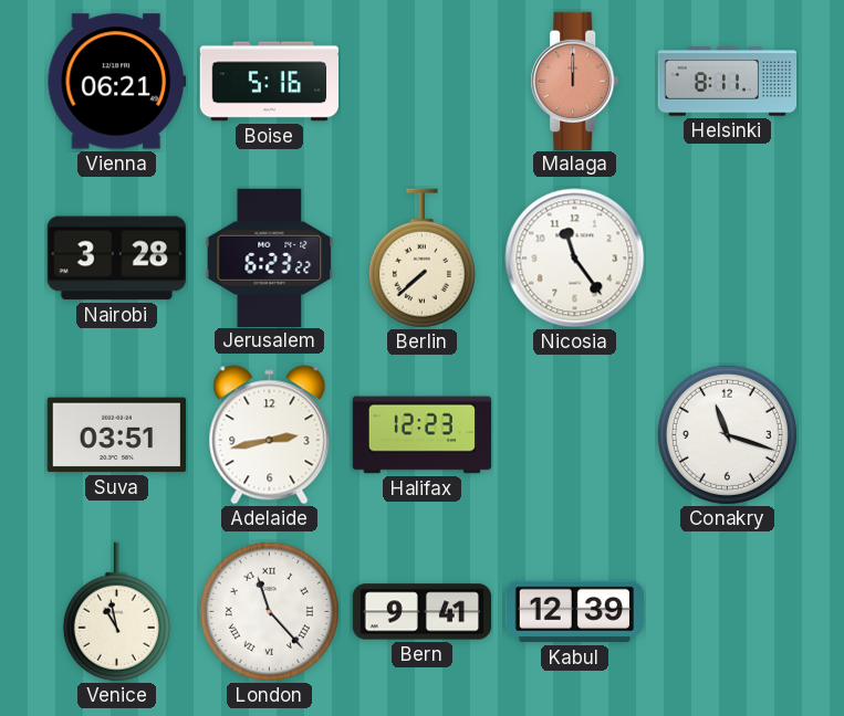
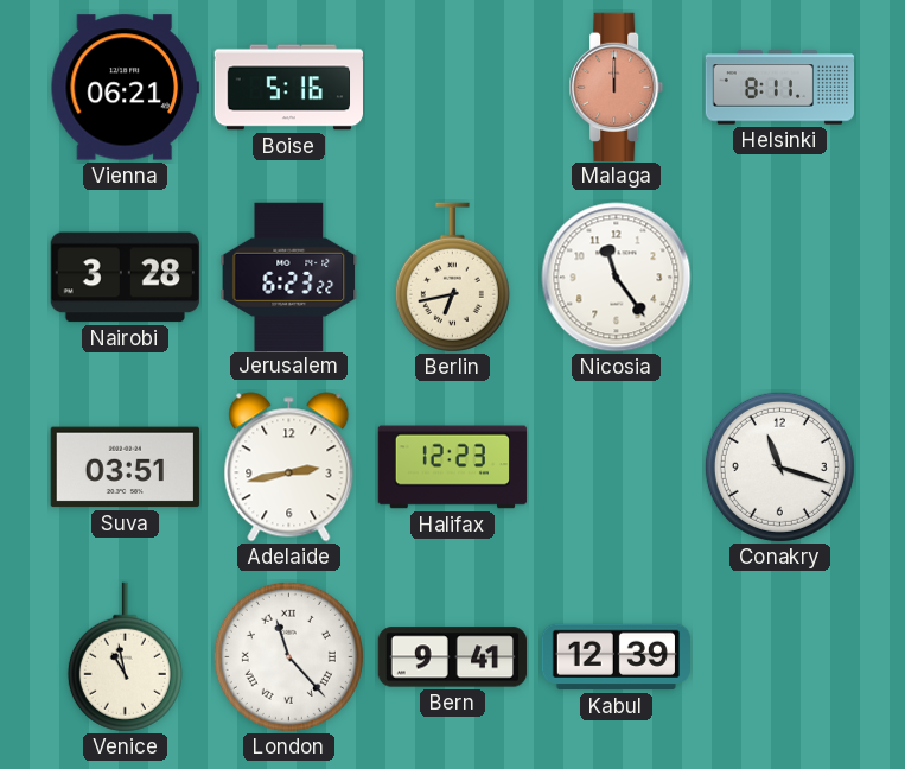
Berlin: 7:38 -> 6:43
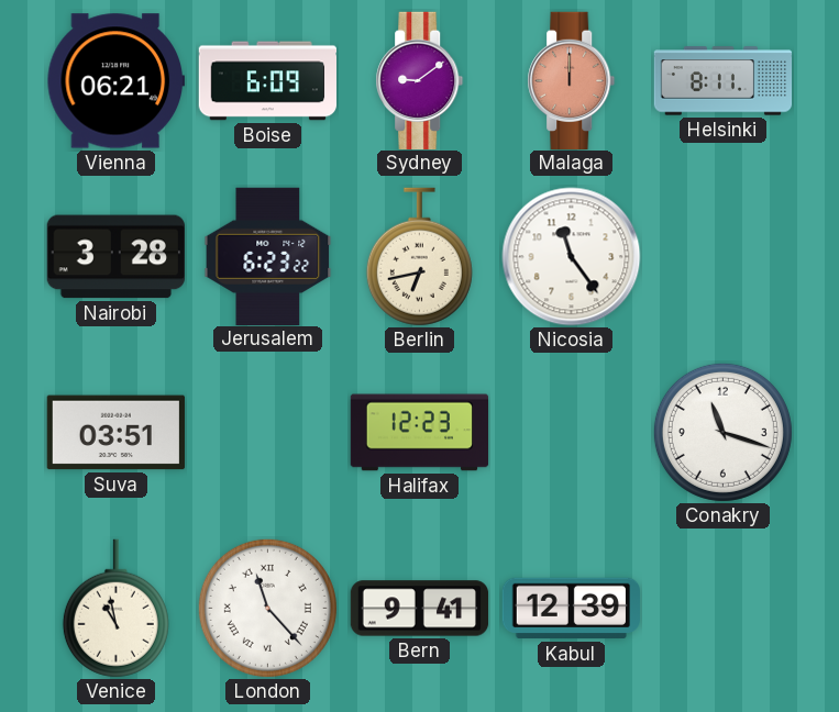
Boise: 5:16 -> 6:09
Sydney: none -> 9:09
Adelaide: 2:43 -> none
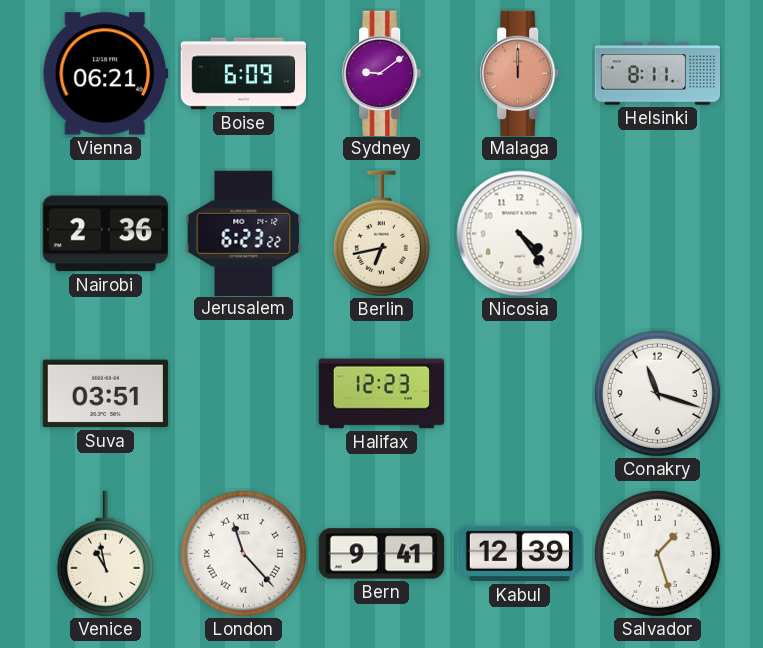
Nairobi: 3:28 -> 2:36
Nicosia: 11:24 -> 4:24
Salvador: none -> 1:27
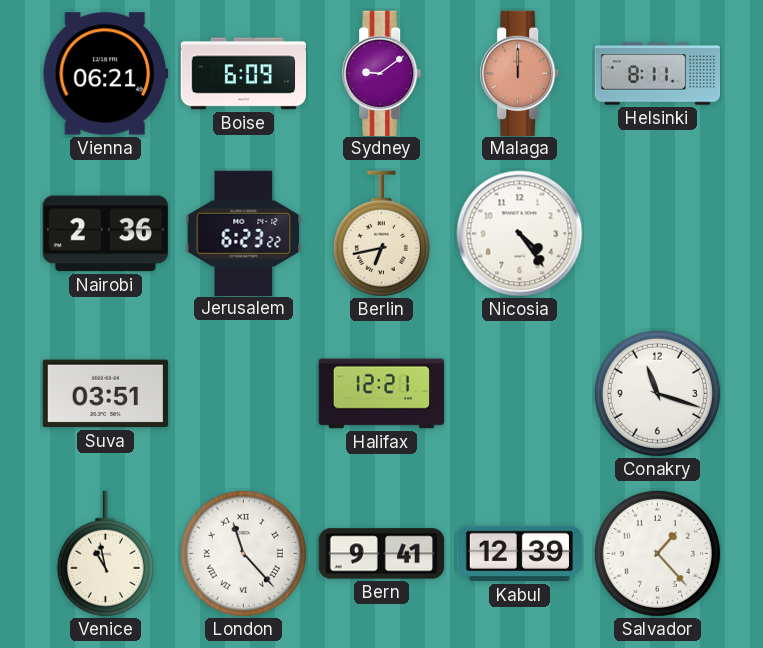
Halifax: 12:23 -> 12:21
Salvador: 1:27 -> 1:23
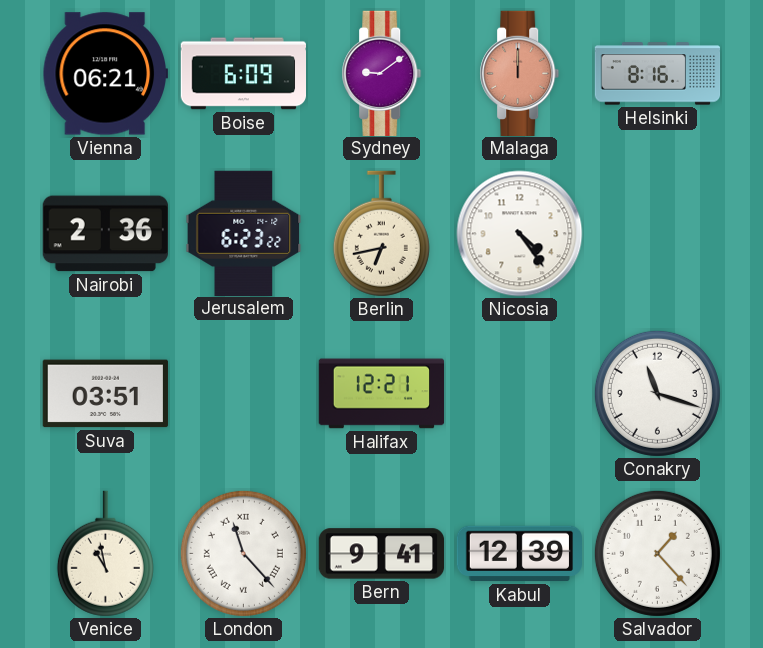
Helsinki: 8:11 -> 8:16
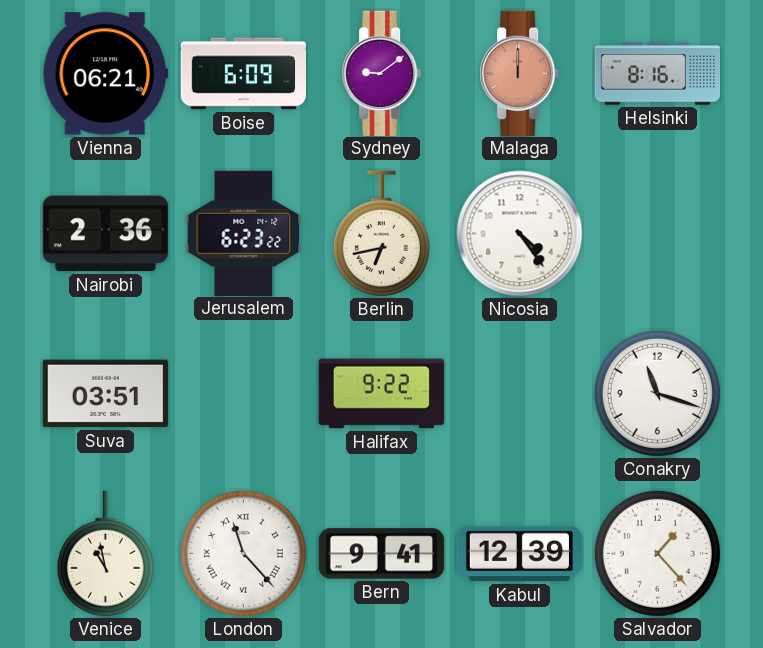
Halifax: 12:21 -> 9:22
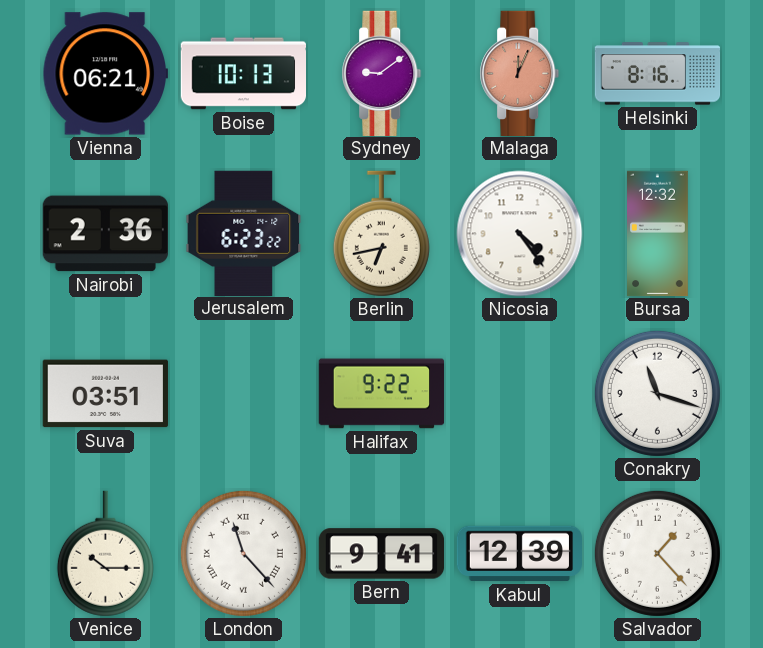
Boise: 6:09 -> 10:13
Malaga: 12:00 -> 12:04
Bursa: none -> 12:32
Venice: 10:58 -> 10:15
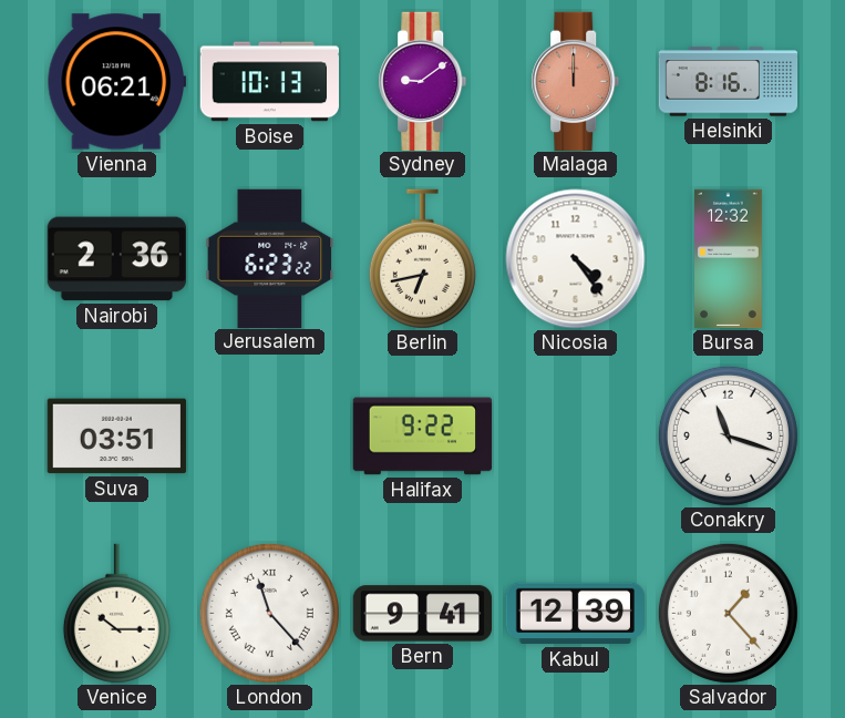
Malaga: 12:04 -> 12:00
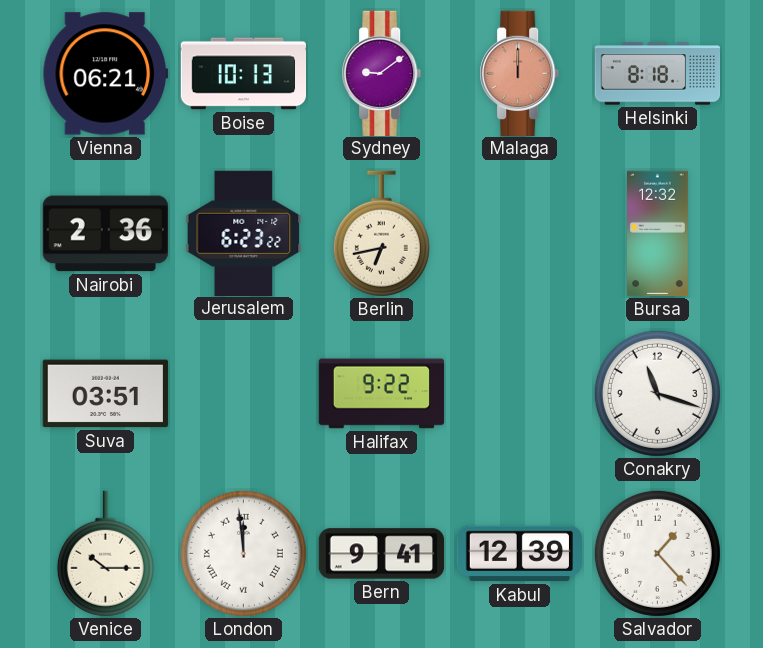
Helsinki: 8:16 -> 8:18
Nicosia: 4:24 -> none
London: 11:23 -> 11:59
